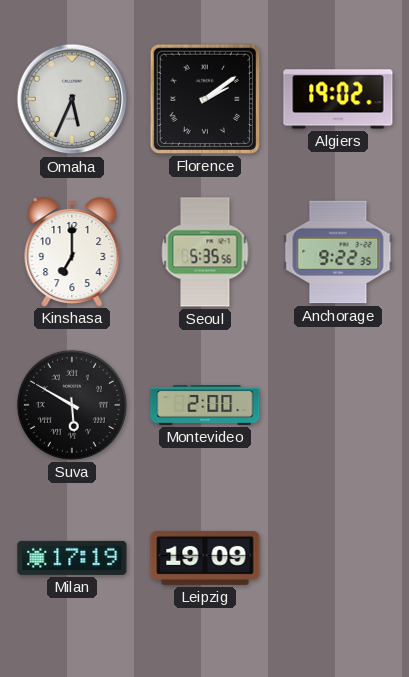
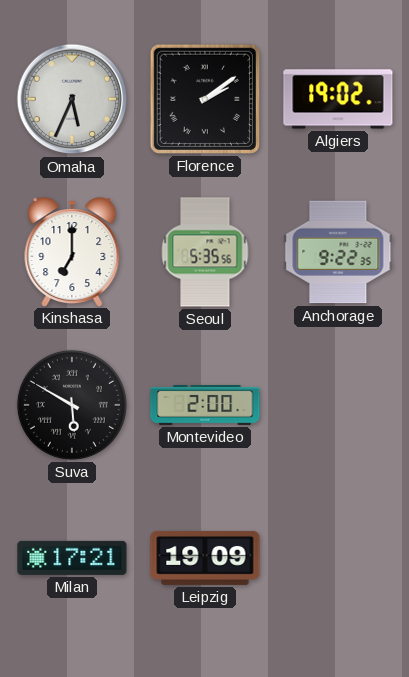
Milan: 17:19 -> 17:21
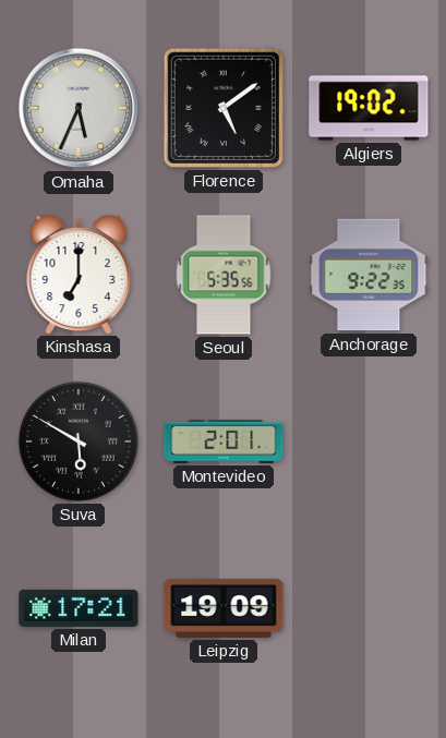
Florence: 2:09 -> 5:09
Montevideo: 2:00 -> 2:01
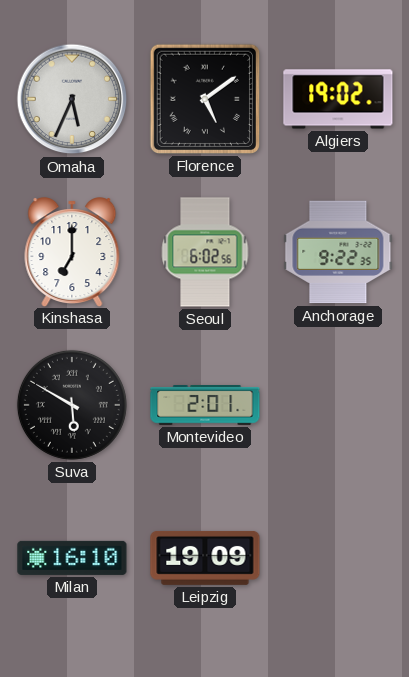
Seoul: 5:35 -> 6:02
Milan: 17:21 -> 16:10
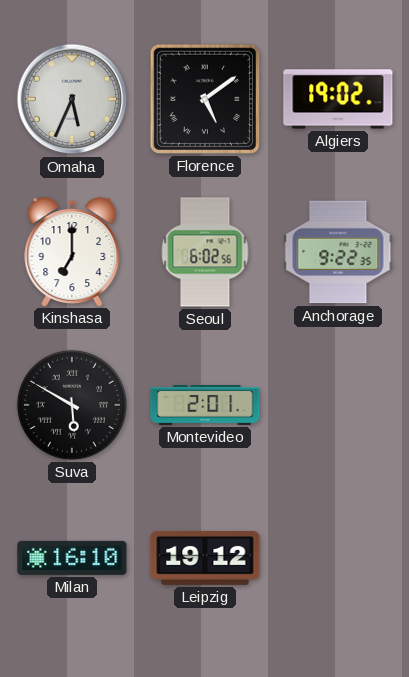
Leipzig: 19:09 -> 19:12
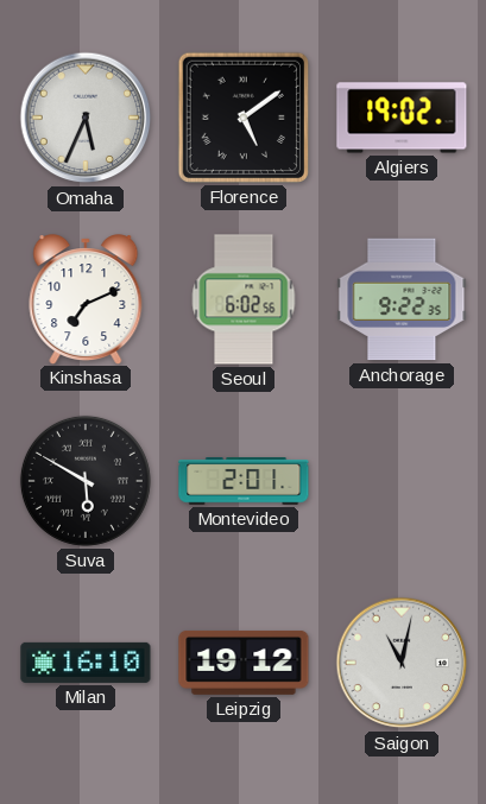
Kinshasa: 7:00 -> 7:11
Saigon: none -> 11:02
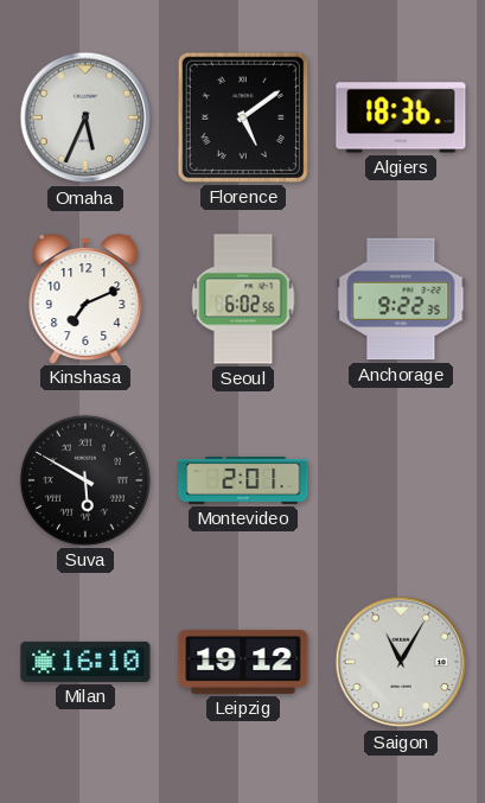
Algiers: 19:02 -> 18:36
Saigon: 11:02 -> 11:05
